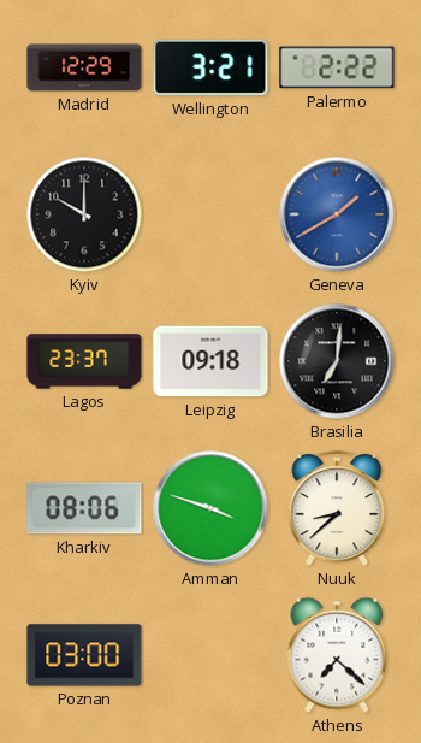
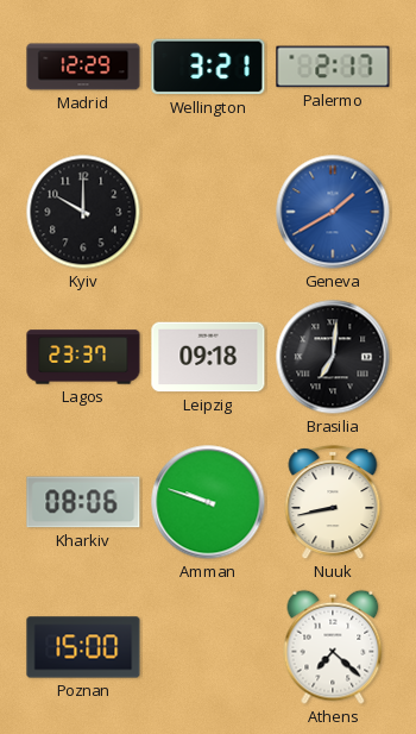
Palermo: 2:22 -> 2:17
Amman: 3:48 -> 9:48
Nuuk: 8:38 -> 8:43
Poznan: 03:00 -> 15:00
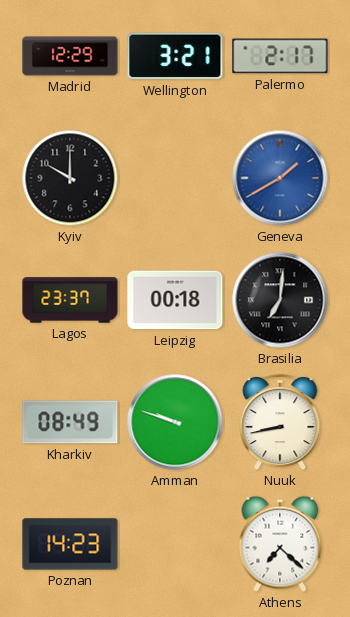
Leipzig: 09:18 -> 00:18
Kharkiv: 08:06 -> 08:49
Poznan: 15:00 -> 14:23
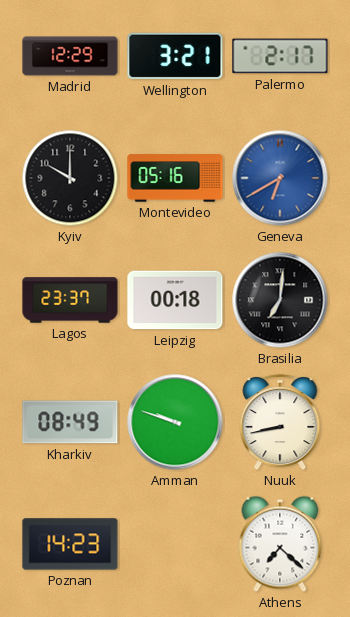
Montevideo: none -> 05:16
Geneva: 1:40 -> 6:40
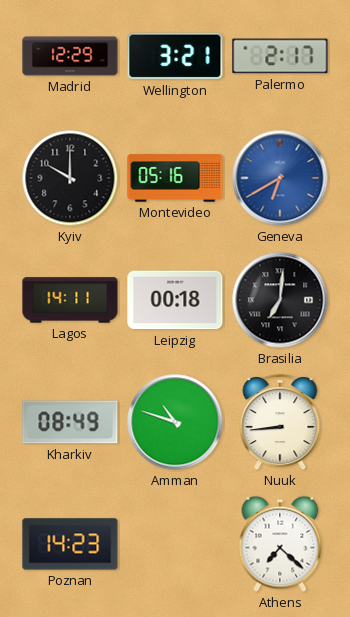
Lagos: 23:37 -> 14:11
Amman: 9:48 -> 10:48
Nuuk: 8:43 -> 8:44
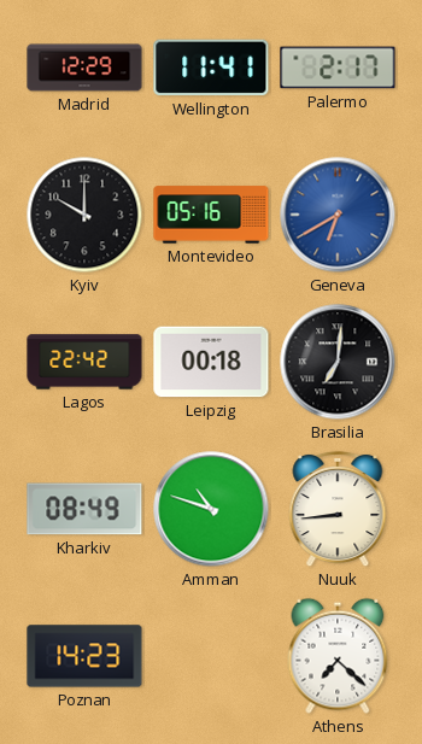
Wellington: 3:21 -> 11:41
Lagos: 14:11 -> 22:42
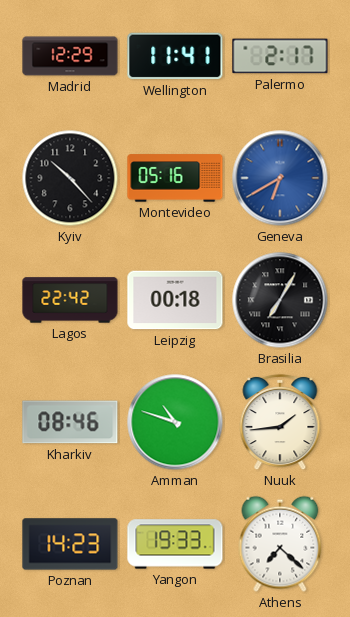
Kyiv: 10:00 -> 10:23
Brasilia: 7:01 -> 7:05
Kharkiv: 08:49 -> 08:46
Nuuk: 8:44 -> 1:44
Yangon: none -> 19:33
